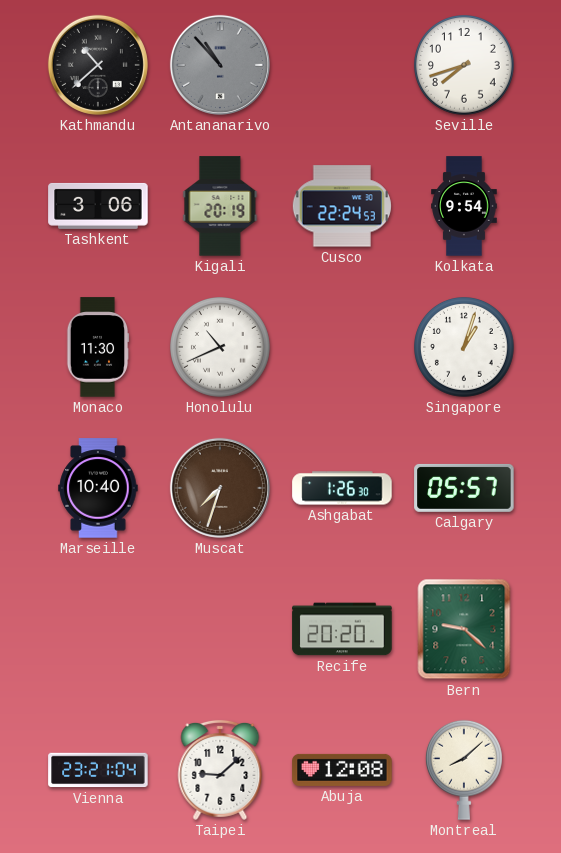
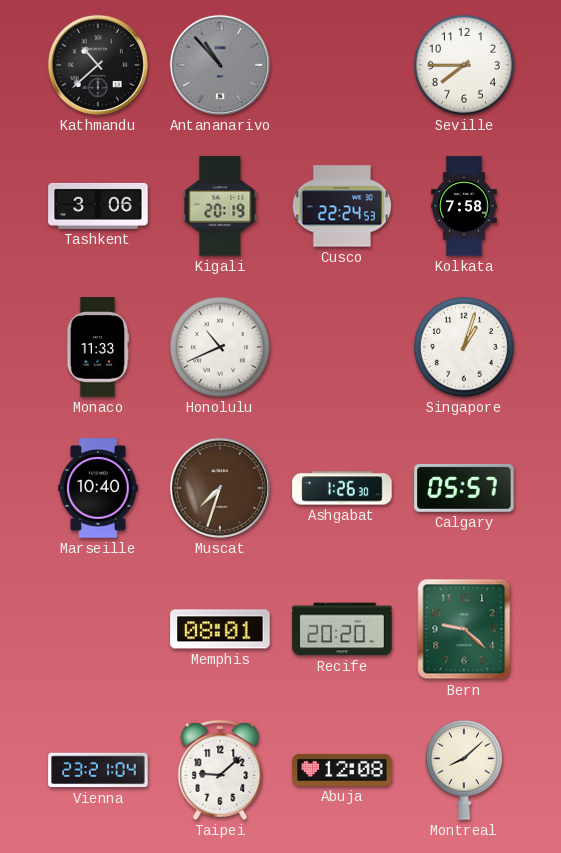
Seville: 7:42 -> 7:45
Kolkata: 9:54 -> 7:58
Monaco: 11:30 -> 11:33
Memphis: none -> 08:01
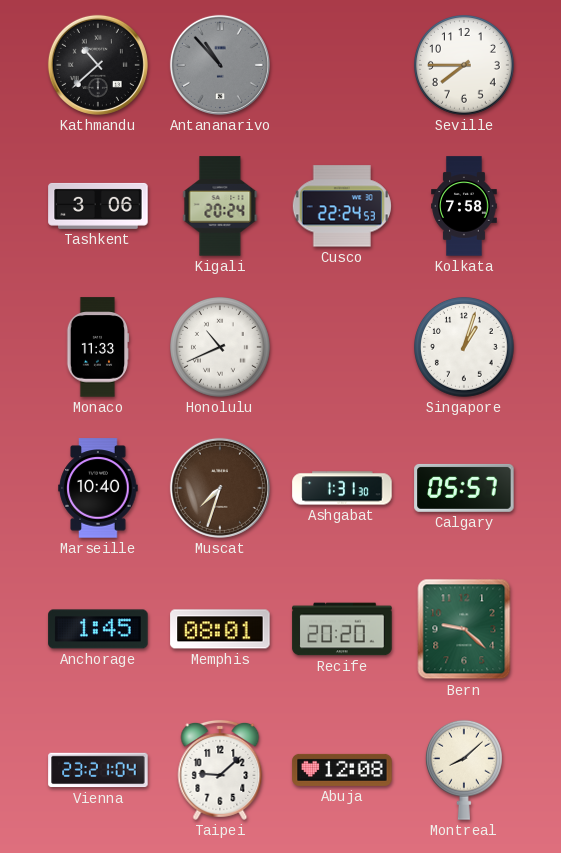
Kigali: 20:19 -> 20:24
Ashgabat: 1:26 -> 1:31
Anchorage: none -> 1:45
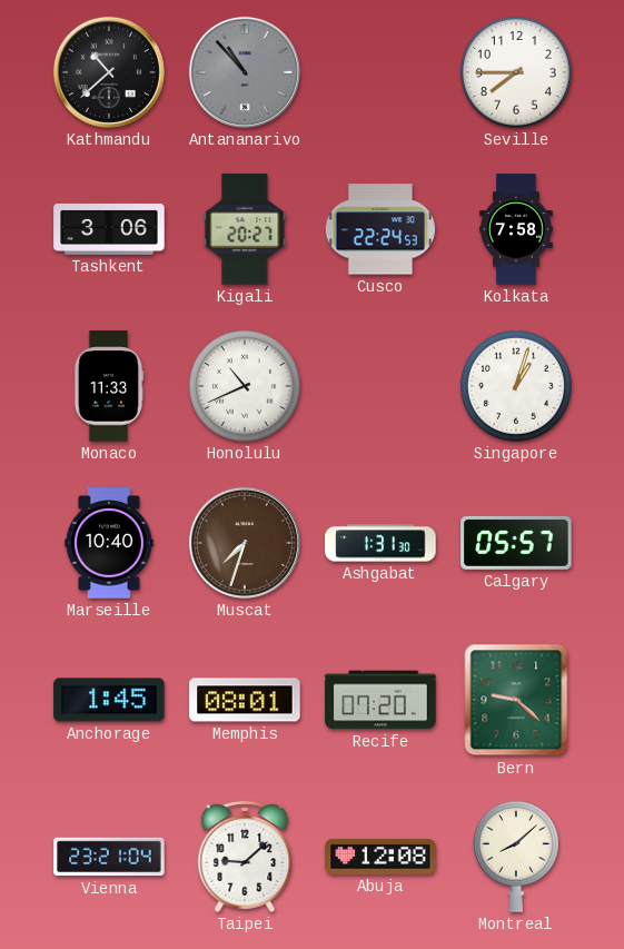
Kigali: 20:24 -> 20:27
Recife: 20:20 -> 07:20
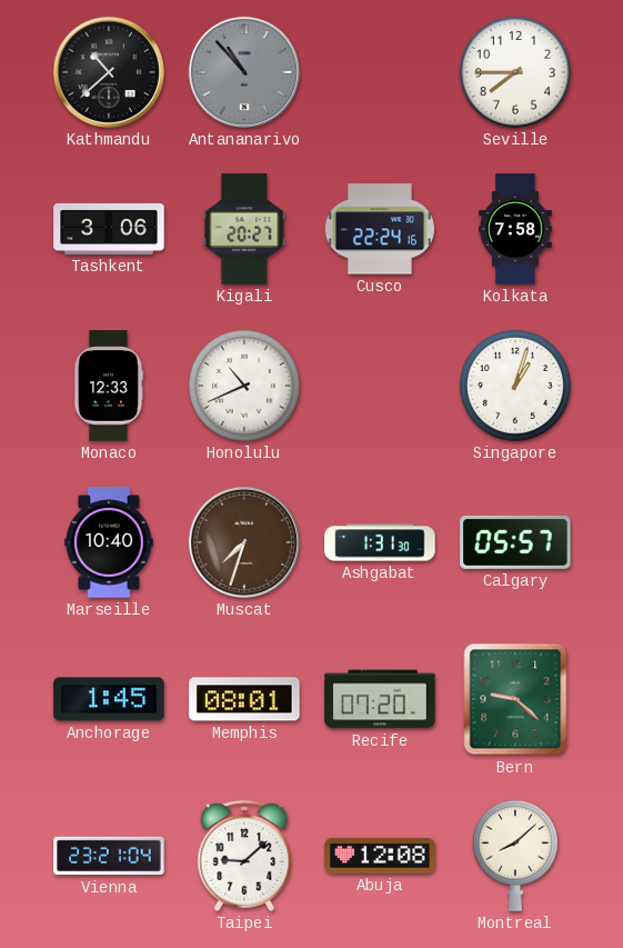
Cusco: 22:24:53 -> 22:24:16
Monaco: 11:33 -> 12:33
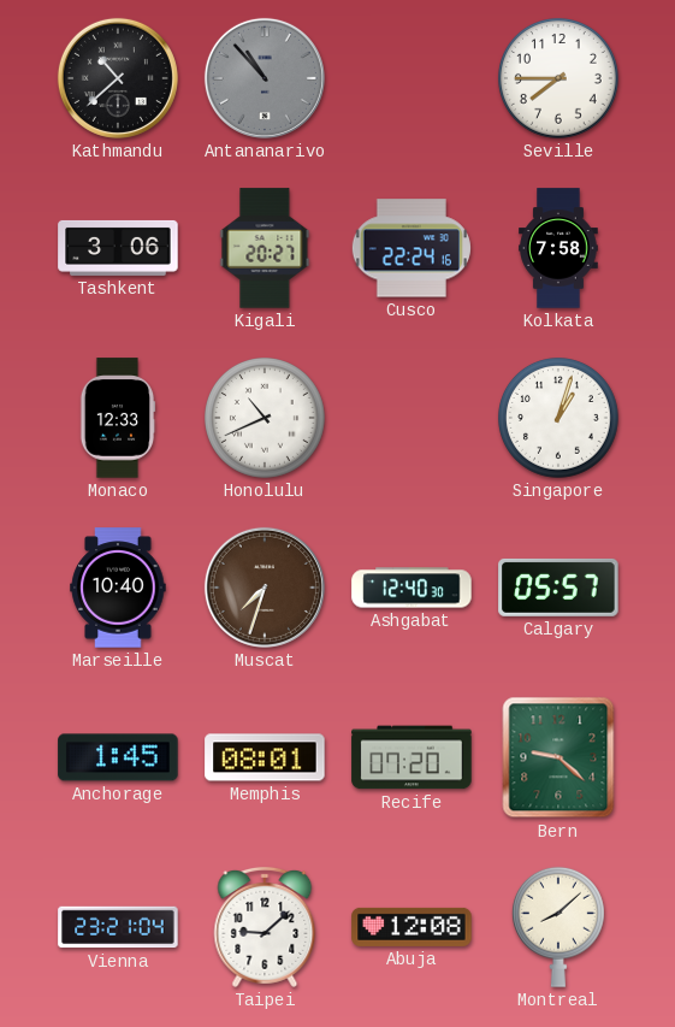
Ashgabat: 1:31 -> 12:40
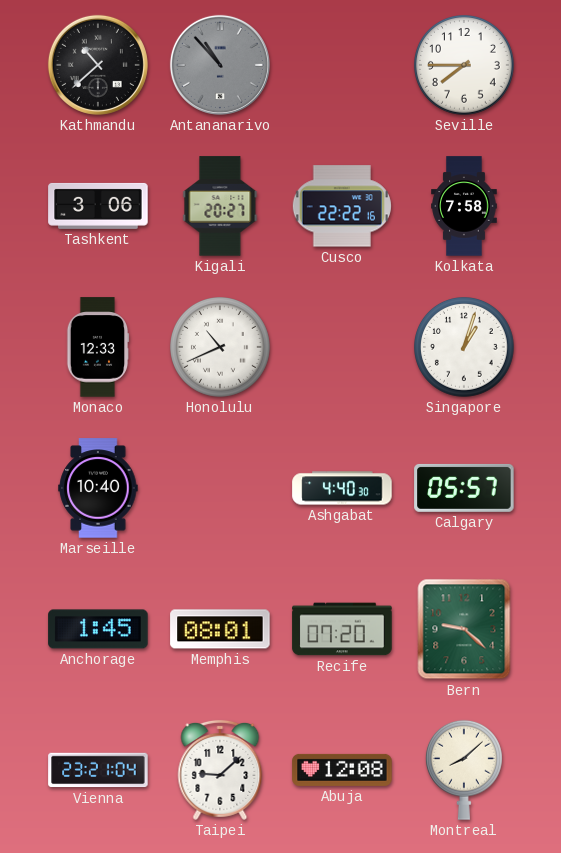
Cusco: 22:24 -> 22:22
Muscat: 7:33 -> none
Ashgabat: 12:40 -> 4:40
